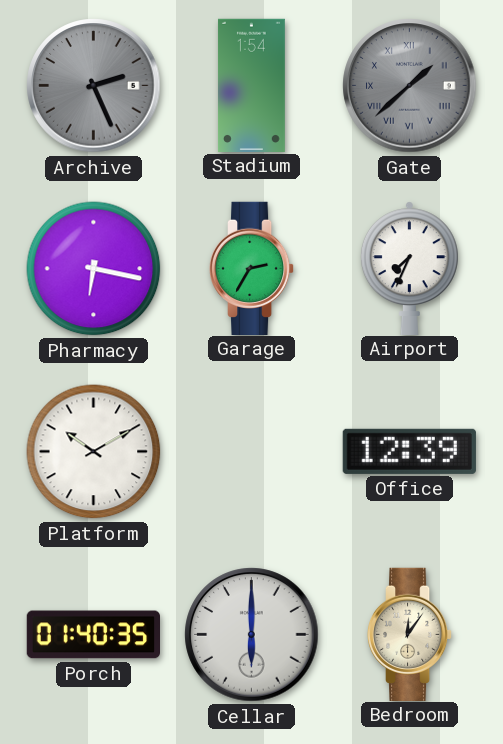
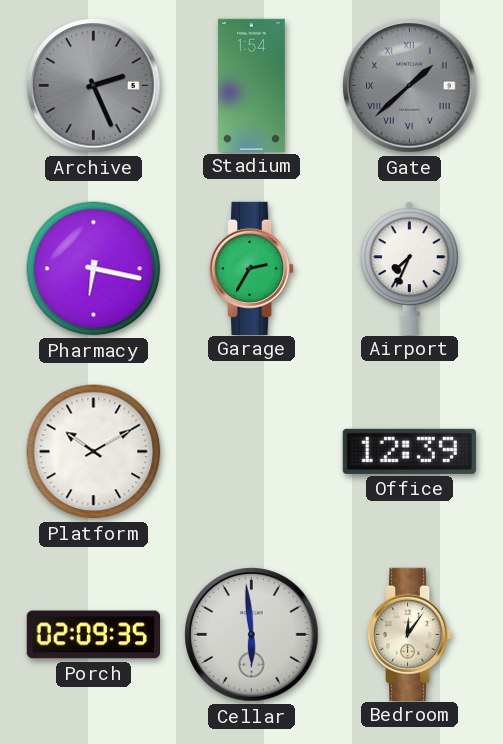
Porch: 01:40 -> 02:09
Cellar: 6:00 -> 5:59
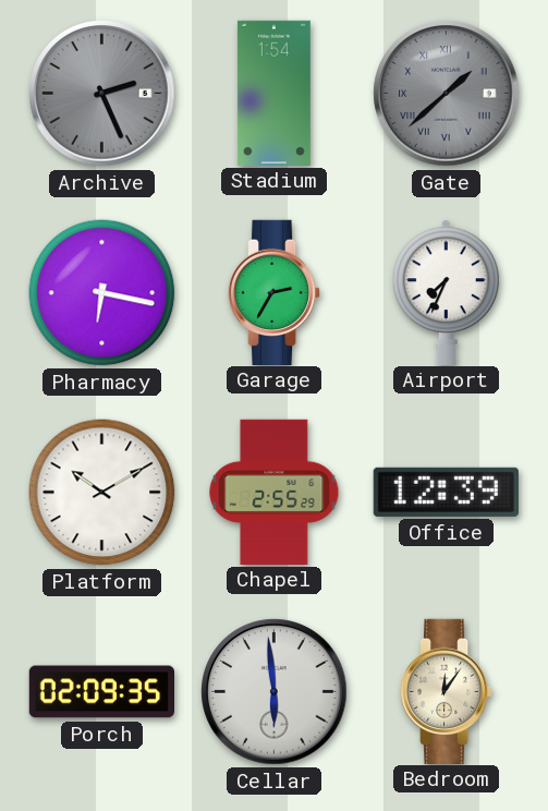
Chapel: none -> 2:55
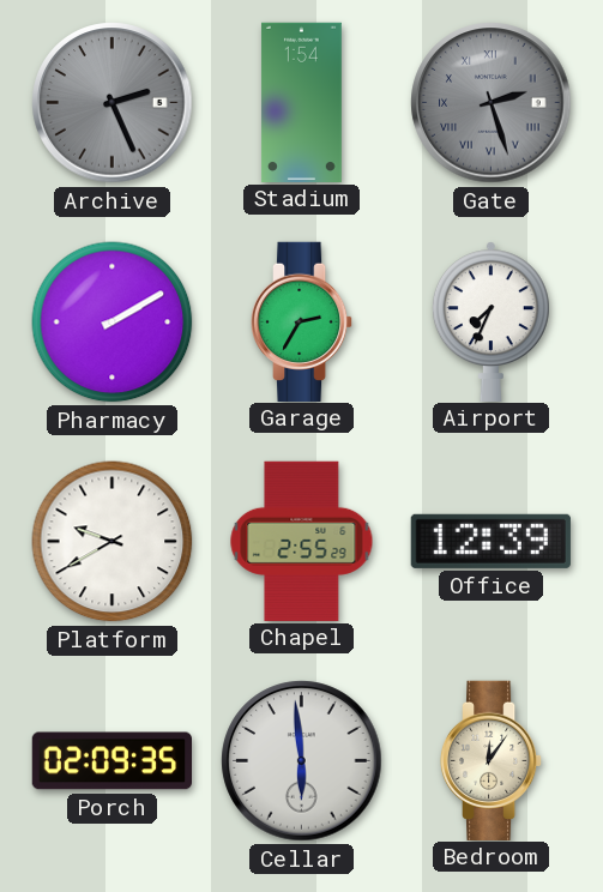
Gate: 1:38 -> 2:27
Pharmacy: 6:17 -> 2:10
Platform: 10:10 -> 9:40
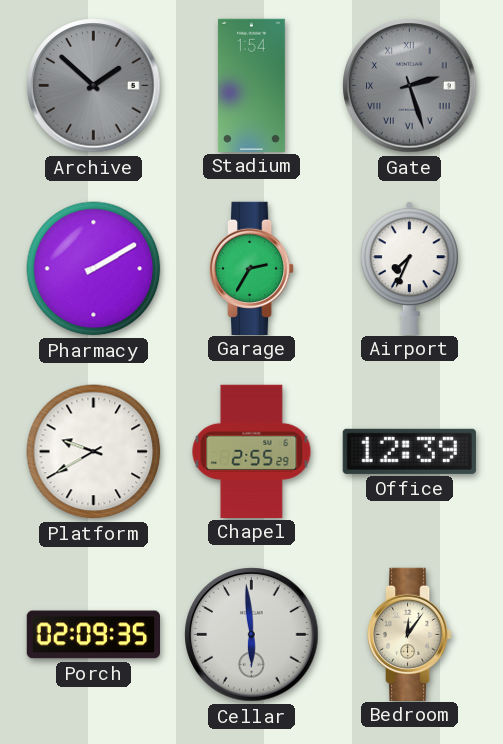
Archive: 2:26 -> 1:52
